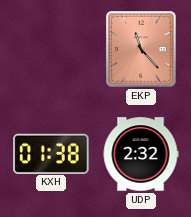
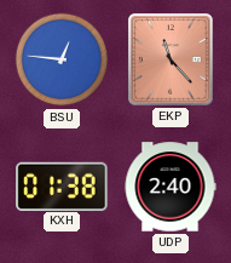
BSU: none -> 12:46
UDP: 2:32 -> 2:40
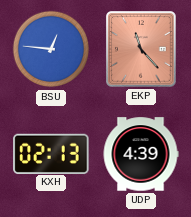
KXH: 01:38 -> 02:13
UDP: 2:40 -> 4:39
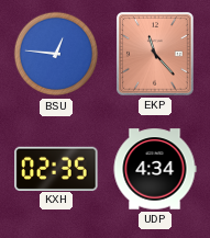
KXH: 02:13 -> 02:35
UDP: 4:39 -> 4:34
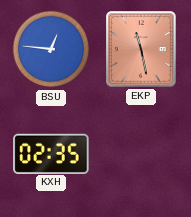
EKP: 11:23 -> 11:28
UDP: 4:34 -> none
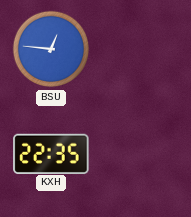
EKP: 11:28 -> none
KXH: 02:35 -> 22:35
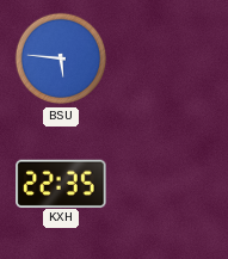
BSU: 12:46 -> 5:46
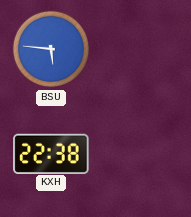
KXH: 22:35 -> 22:38
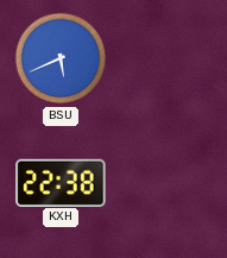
BSU: 5:46 -> 5:41
